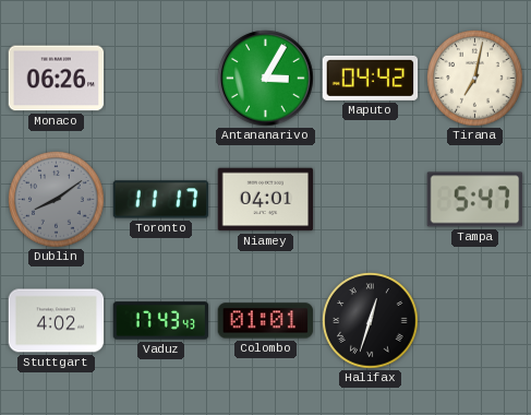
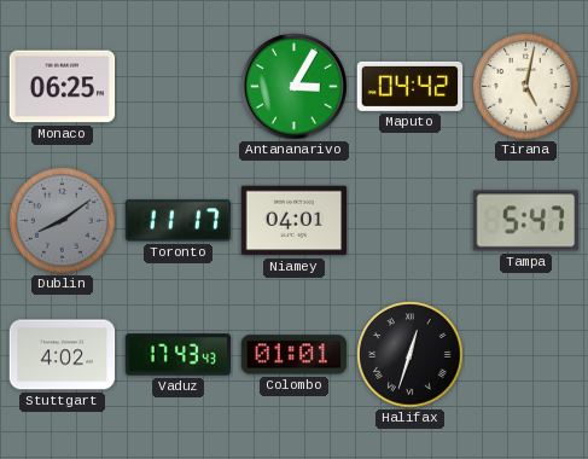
Monaco: 06:26 -> 06:25
Tirana: 7:02 -> 5:02
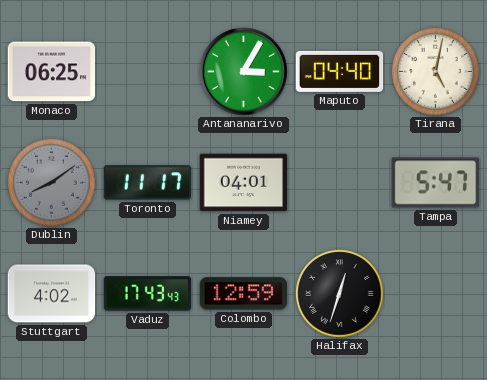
Maputo: 04:42 -> 04:40
Colombo: 01:01 -> 12:59
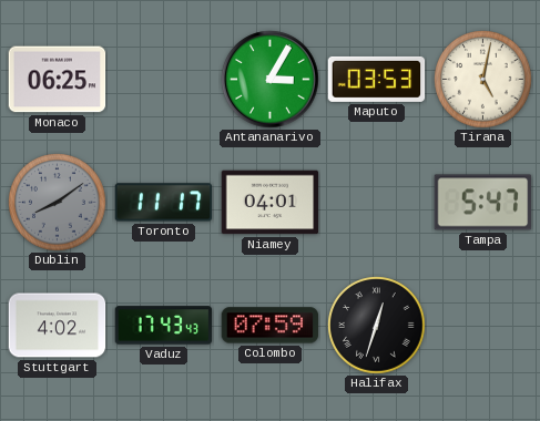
Maputo: 04:40 -> 03:53
Colombo: 12:59 -> 07:59
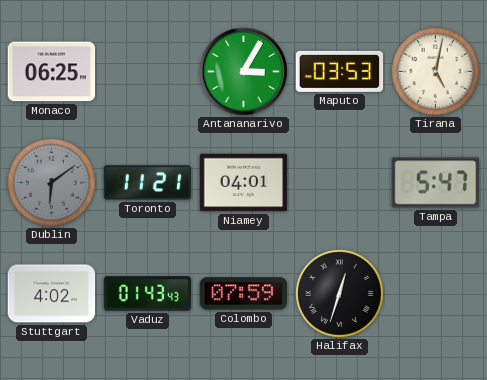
Dublin: 8:09 -> 6:09
Toronto: 11:17 -> 11:21
Vaduz: 17:43 -> 01:43
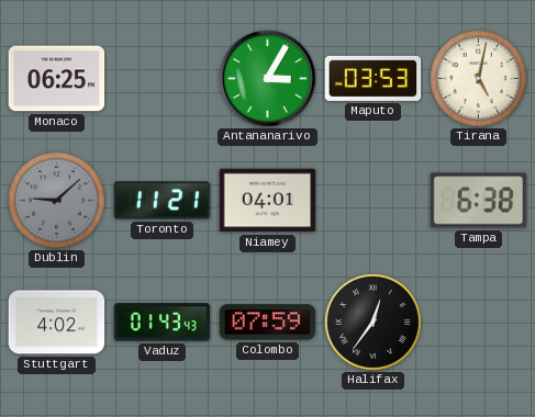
Dublin: 6:09 -> 9:08
Tampa: 5:47 -> 6:38
Halifax: 12:33 -> 12:36
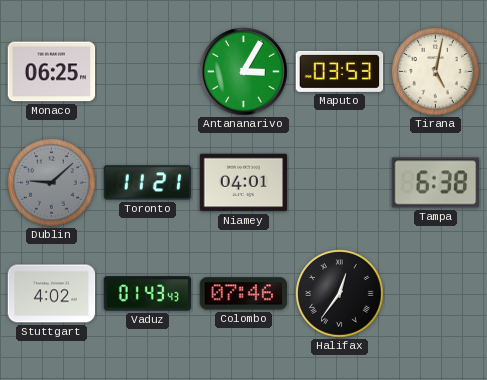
Colombo: 07:59 -> 07:46
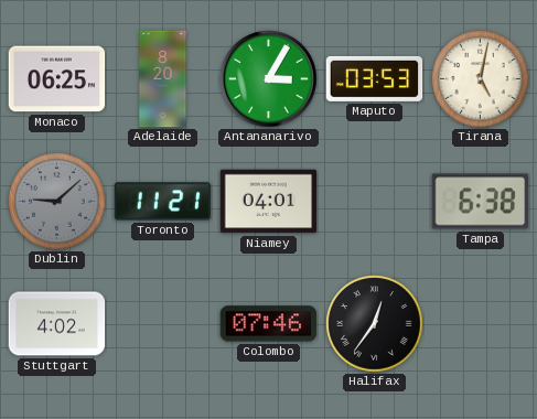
Adelaide: none -> 8:20
Vaduz: 01:43 -> none
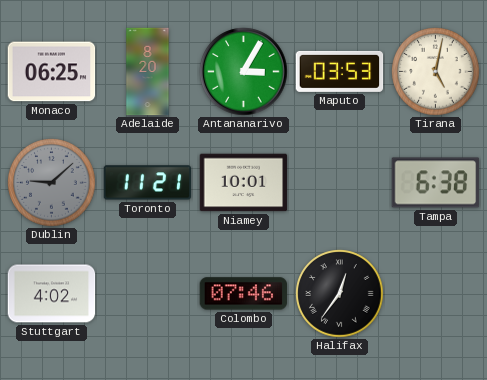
Niamey: 04:01 -> 10:01
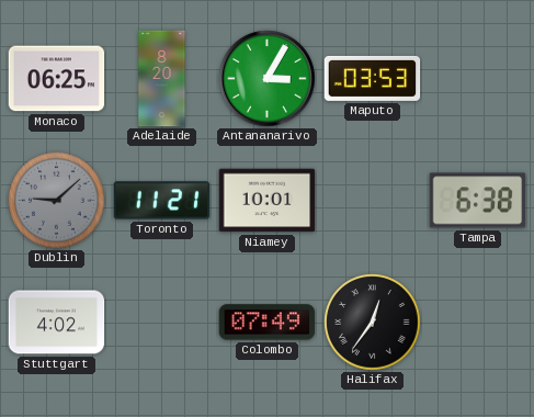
Tirana: 5:02 -> none
Colombo: 07:46 -> 07:49
